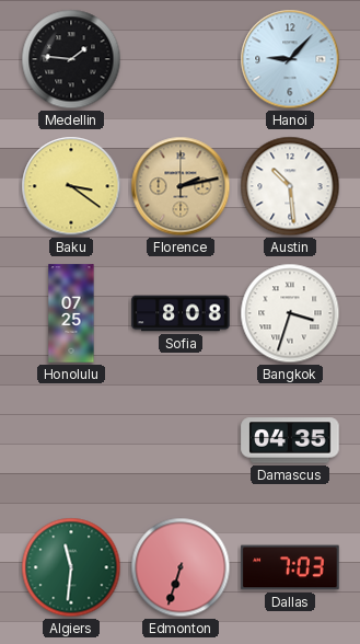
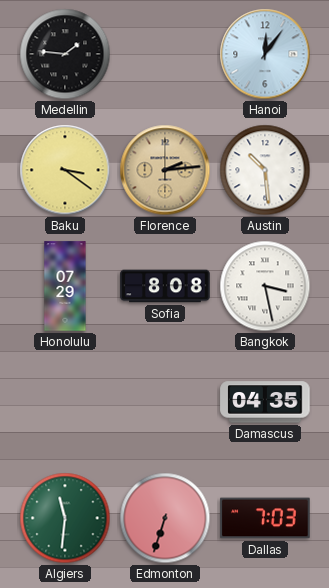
Hanoi: 9:07 -> 12:06
Florence: 2:13 -> 2:14
Honolulu: 07:25 -> 07:29
Bangkok: 3:33 -> 3:28
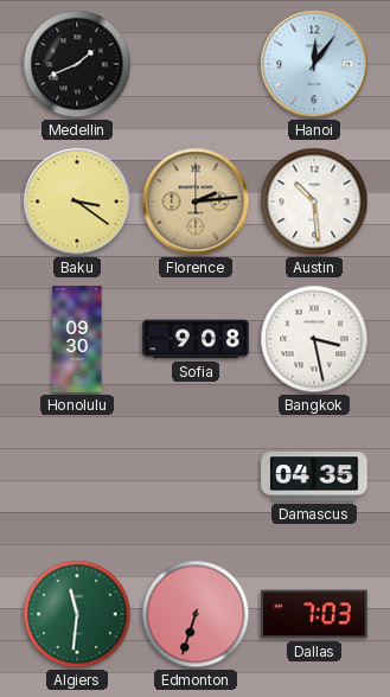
Medellin: 1:46 -> 1:41
Honolulu: 07:29 -> 09:30
Sofia: 8:08 -> 9:08
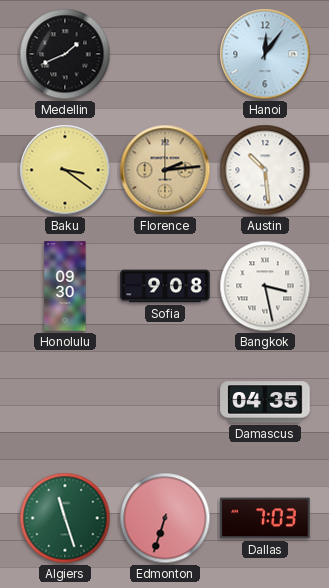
Algiers: 11:31 -> 11:27
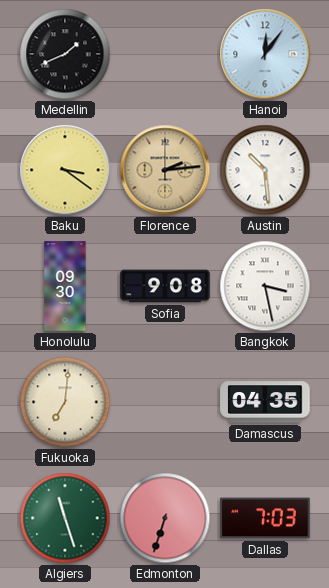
Fukuoka: none -> 7:01
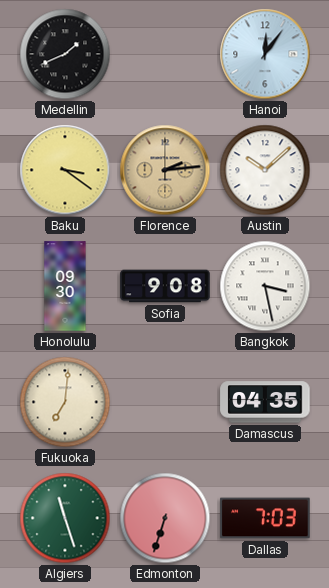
Austin: 10:29 -> 10:08
